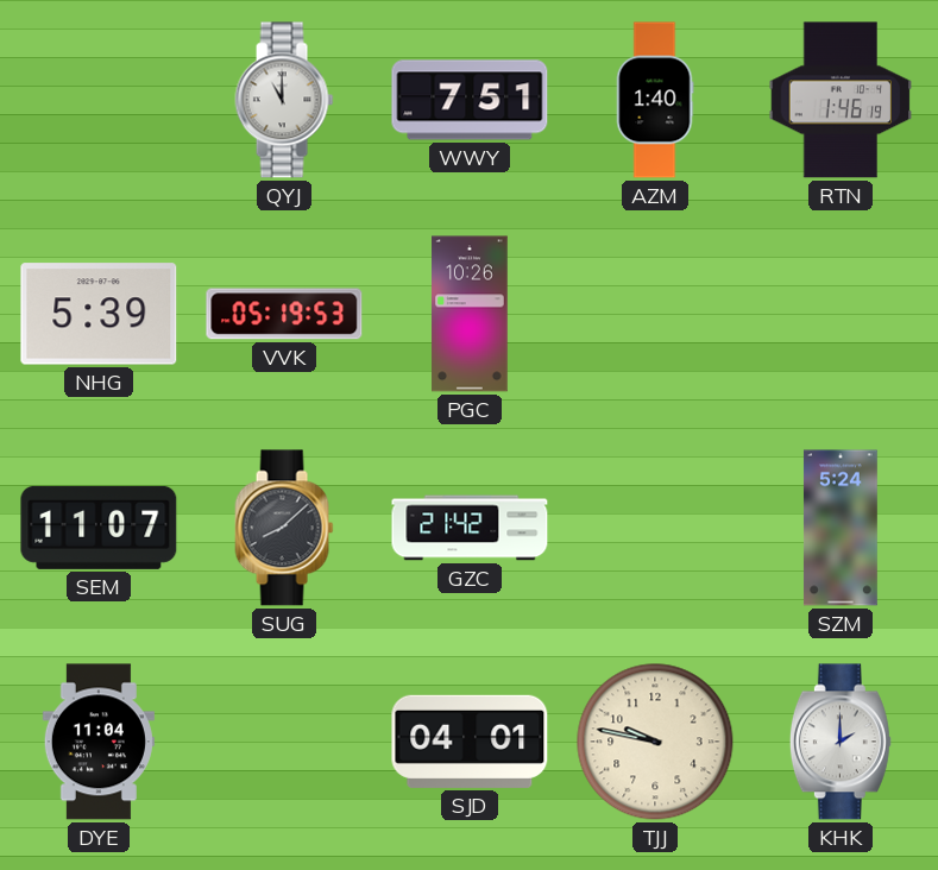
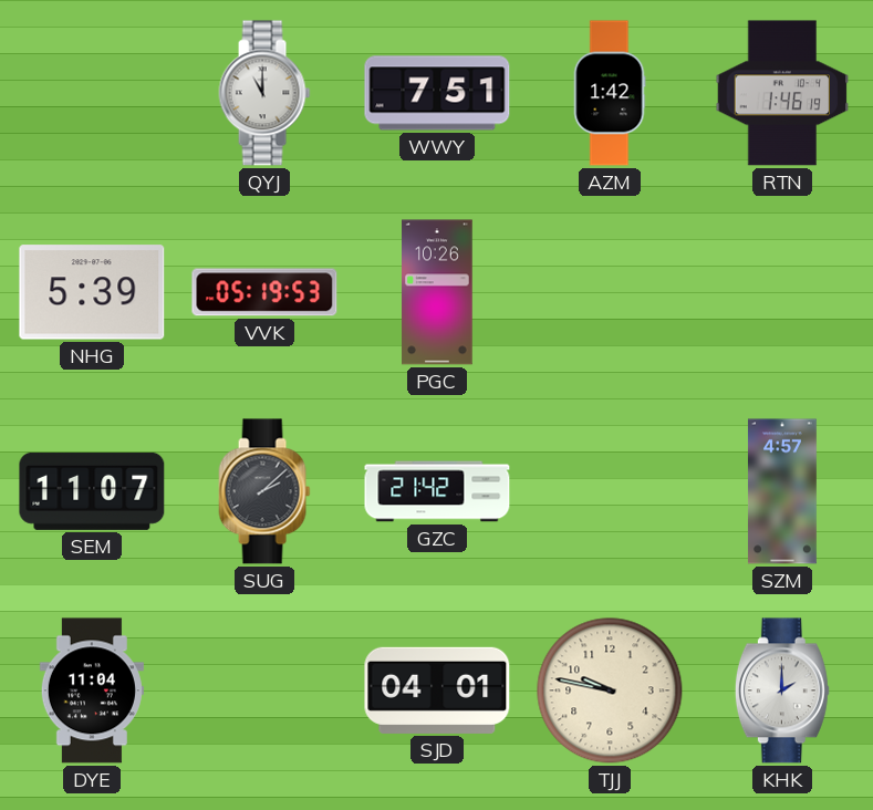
AZM: 1:40 -> 1:42
SUG: 8:08 -> 2:08
SZM: 5:24 -> 4:57
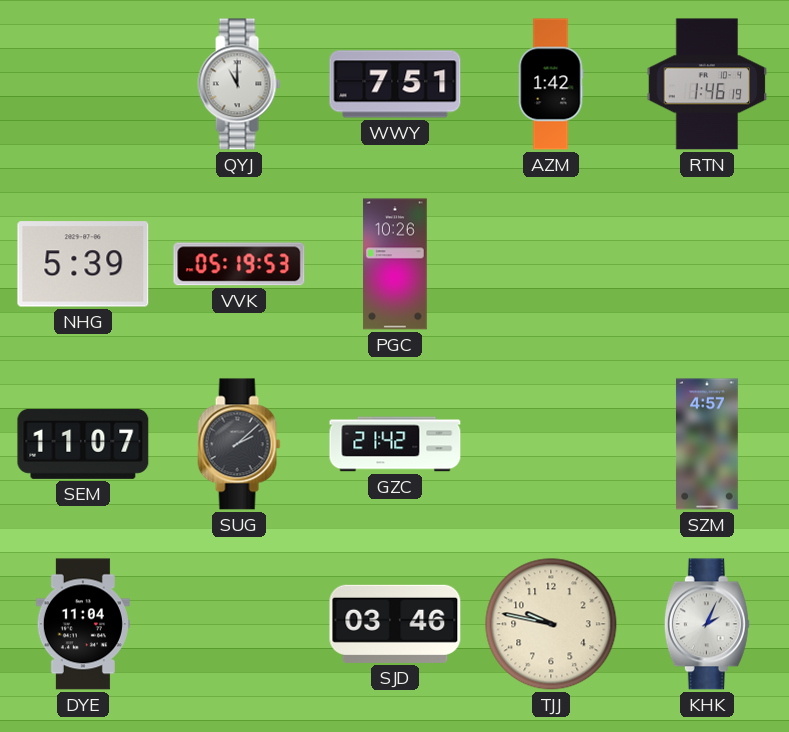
SJD: 04:01 -> 03:46
KHK: 2:00 -> 2:04
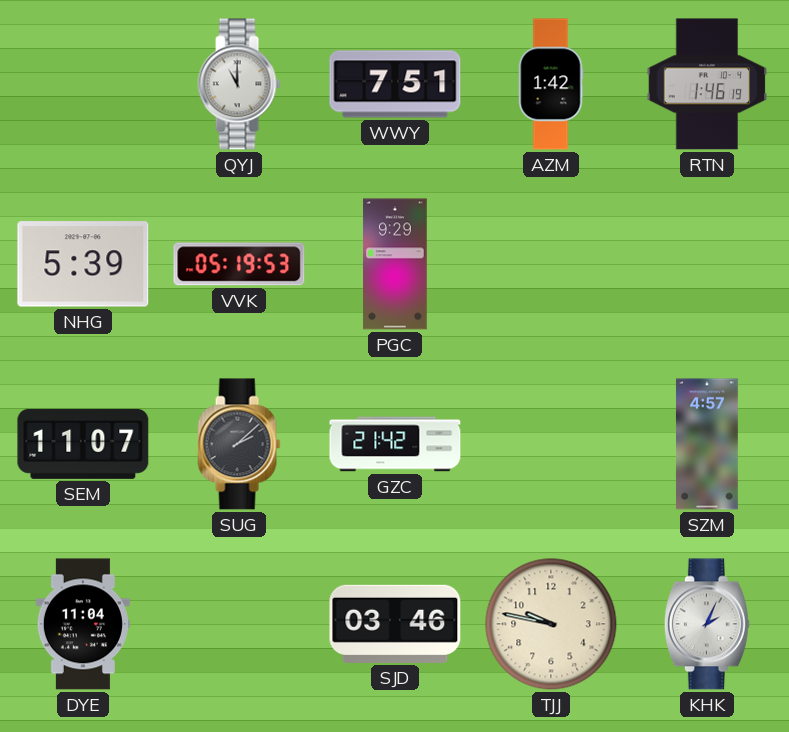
PGC: 10:26 -> 9:29
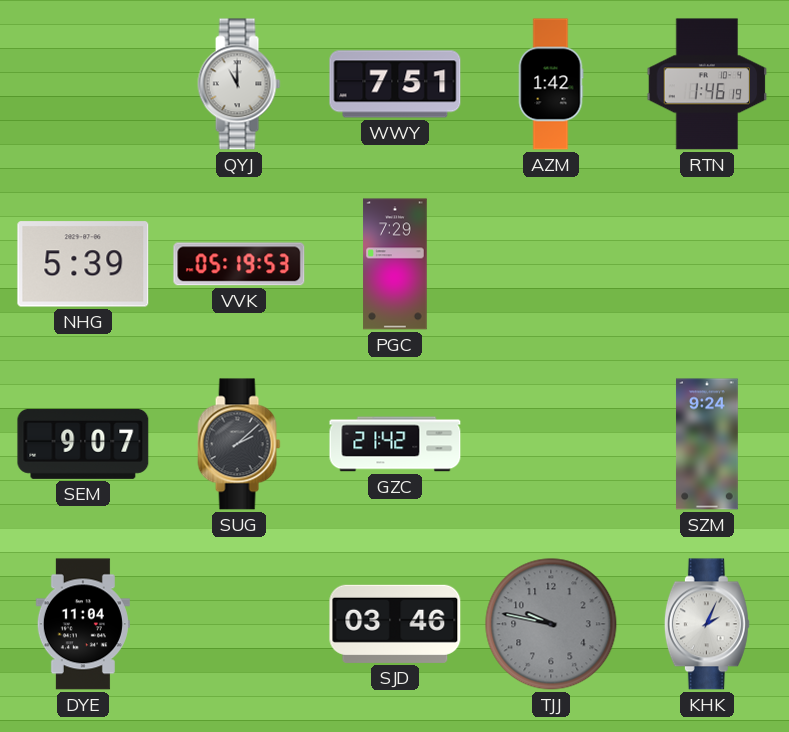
PGC: 9:29 -> 7:29
SEM: 11:07 -> 9:07
SZM: 4:57 -> 9:24
TJJ dial: cream -> grey
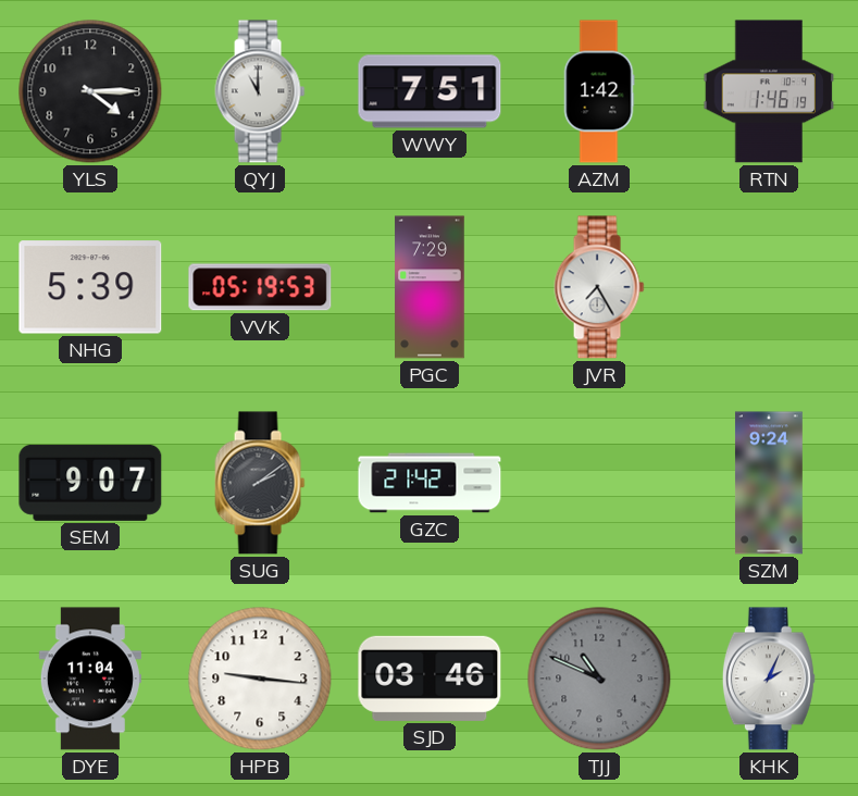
YLS: none -> 4:15
JVR: none -> 7:25
SUG: 2:08 -> 2:09
HPB: none -> 9:16
TJJ: 9:47 -> 10:49
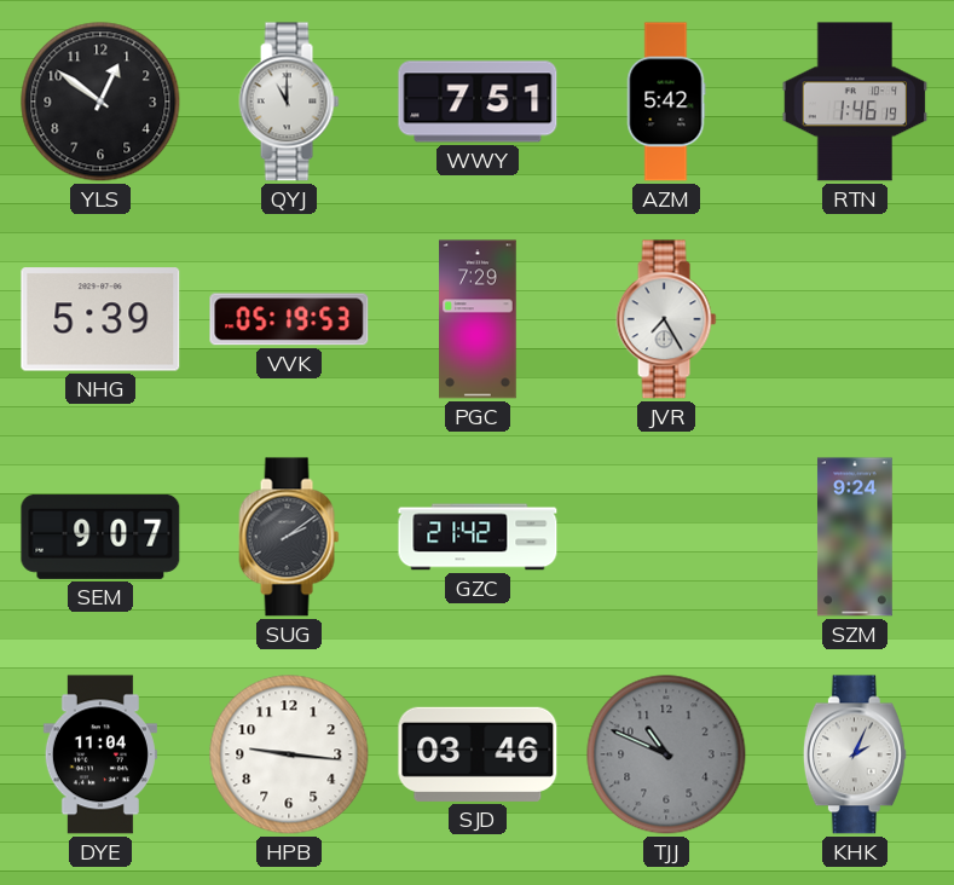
YLS: 4:15 -> 12:51
AZM: 1:42 -> 5:42
